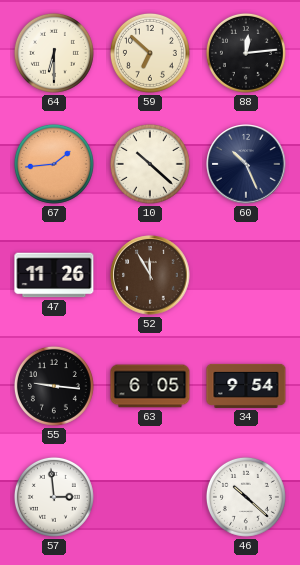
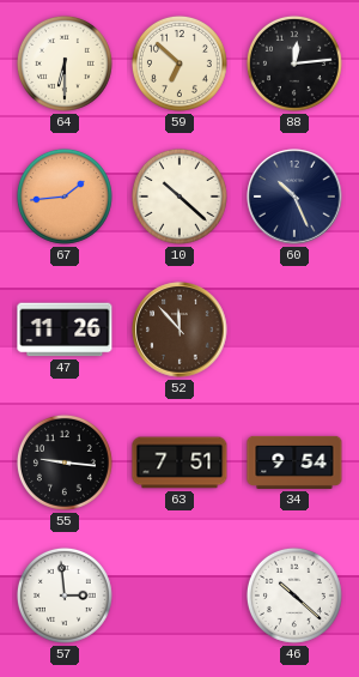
52: 11:55 -> 11:53
63: 6:05 -> 7:51
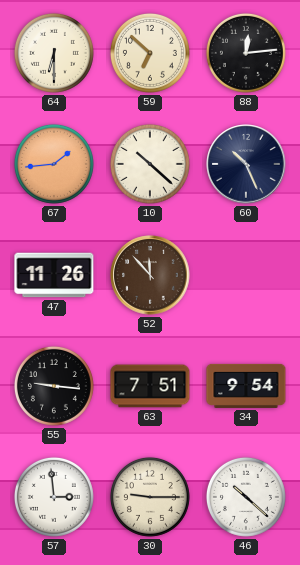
30: none -> 9:15
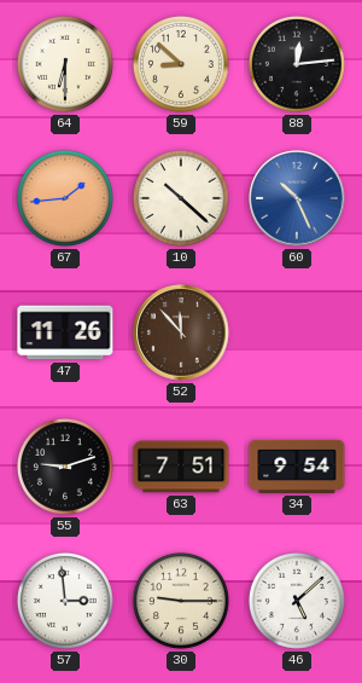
59: 6:52 -> 8:52
60 dial: navy -> blue
55: 9:16 -> 9:12
46: 10:22 -> 5:08
